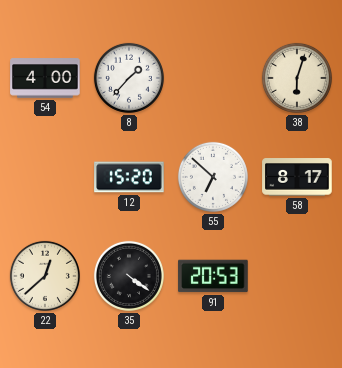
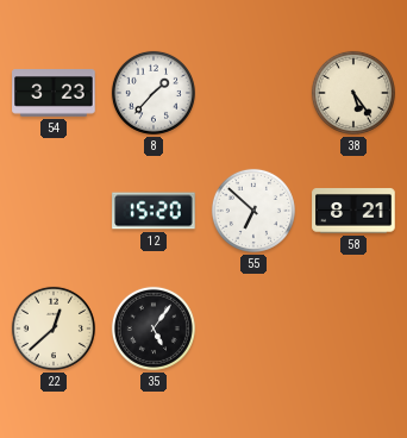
54: 4:00 -> 3:23
38: 6:03 -> 5:24
58: 8:17 -> 8:21
35: 4:21 -> 5:06
91: 20:53 -> none
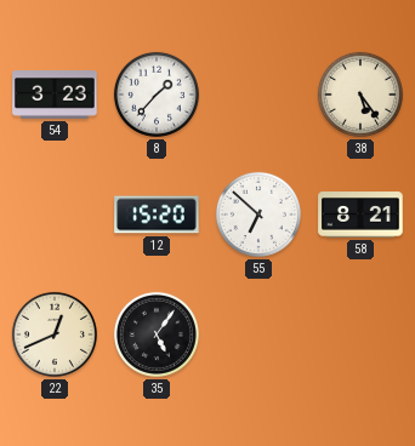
22: 12:38 -> 12:41
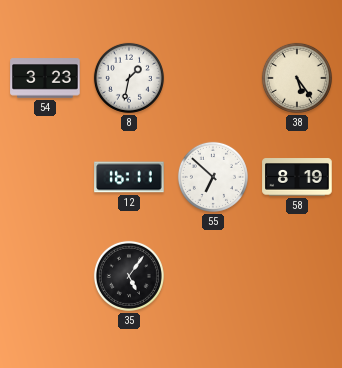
8: 1:37 -> 1:32
12: 15:20 -> 16:11
58: 8:21 -> 8:19
22: 12:41 -> none
